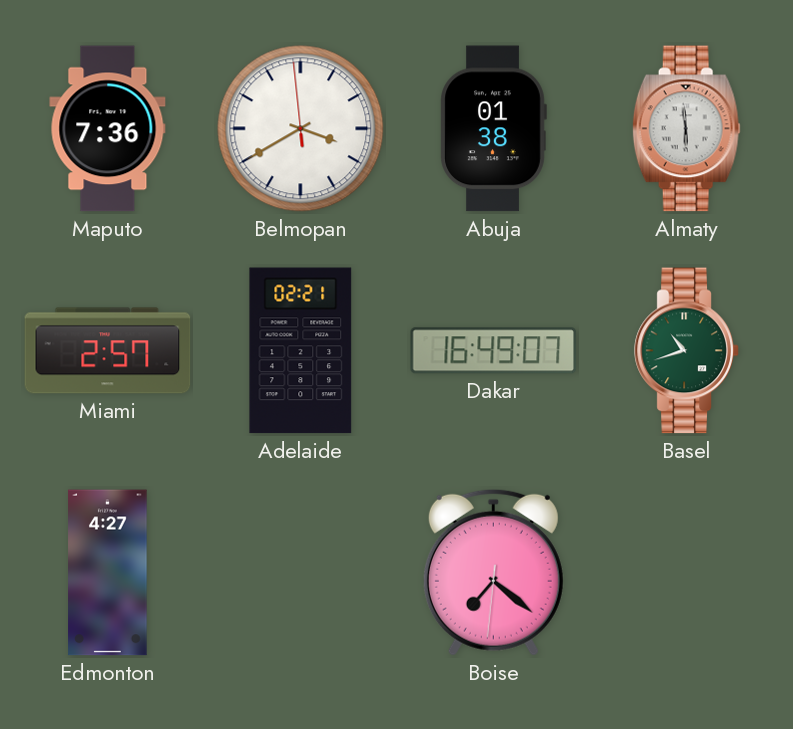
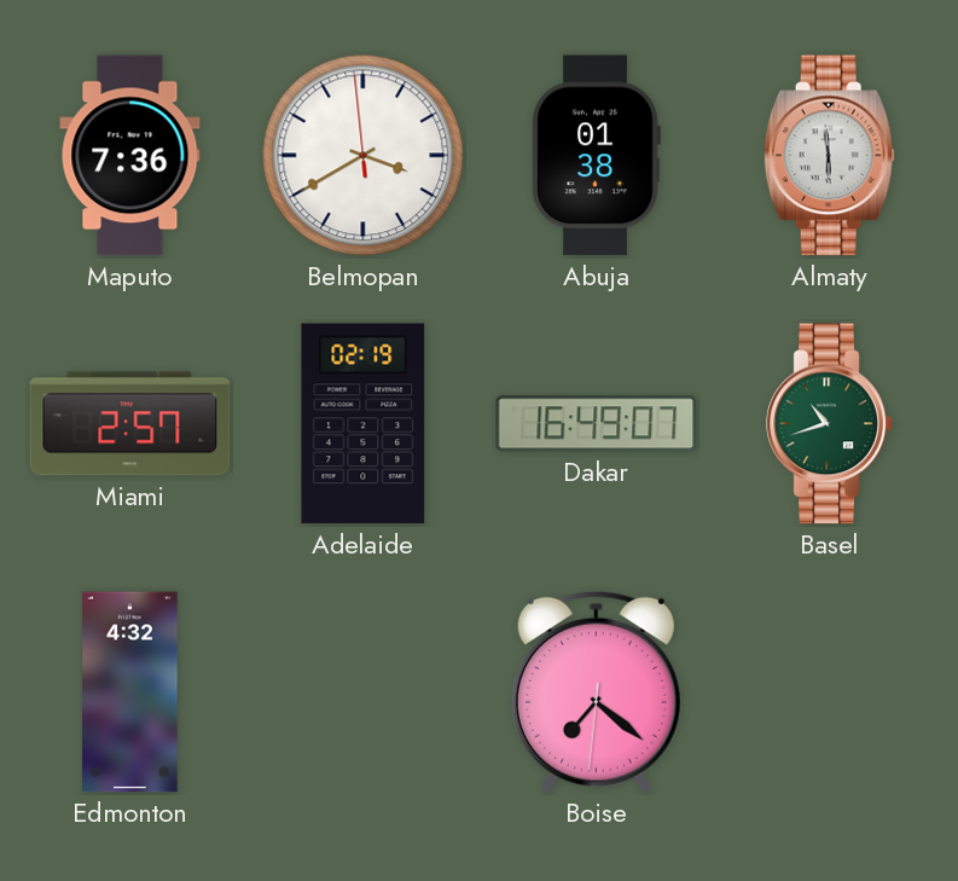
Adelaide: 02:21 -> 02:19
Edmonton: 4:27 -> 4:32
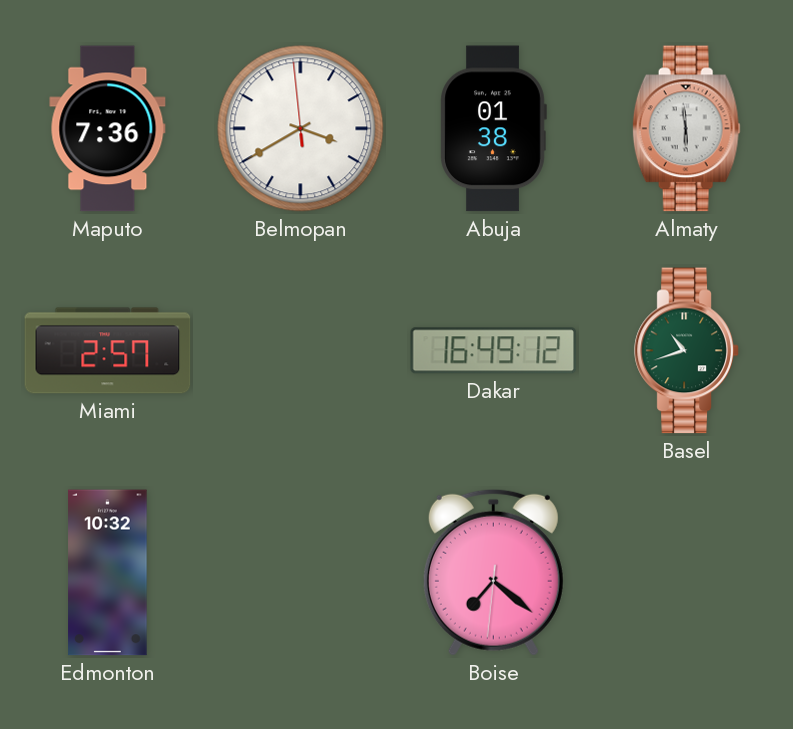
Adelaide: 02:19 -> none
Dakar: 16:49:07 -> 16:49:12
Edmonton: 4:32 -> 10:32
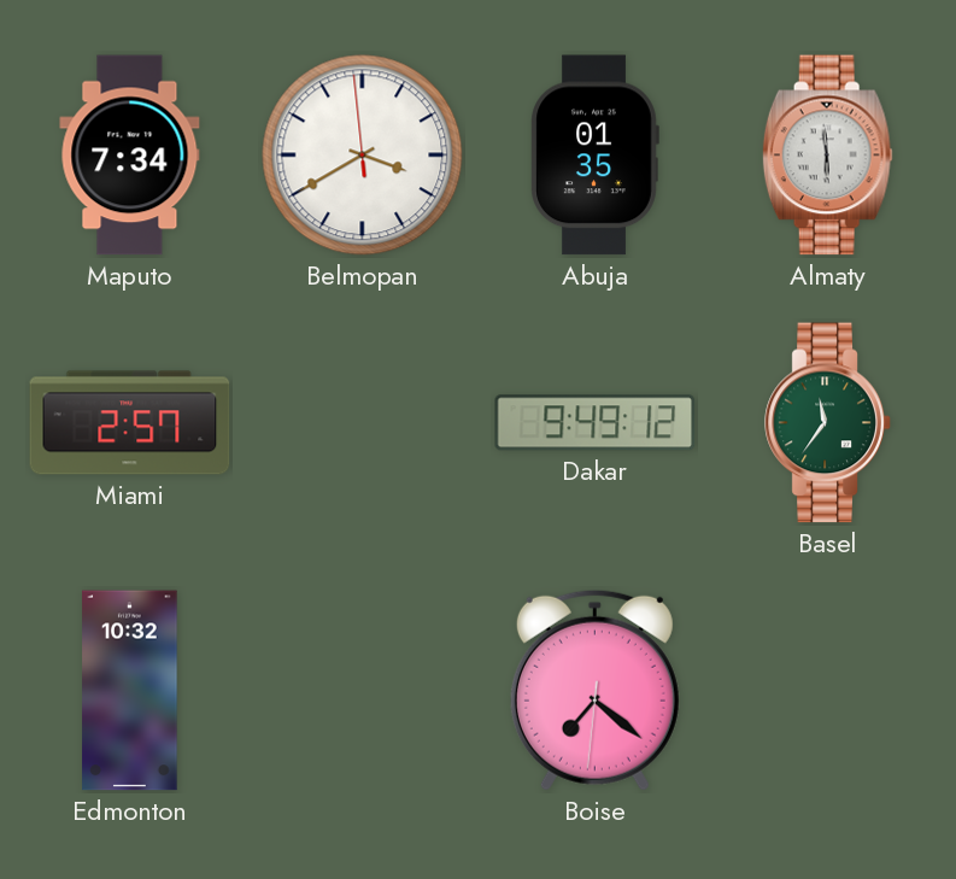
Maputo: 7:36 -> 7:34
Abuja: 01:38 -> 01:35
Dakar: 16:49 -> 9:49
Basel: 10:42 -> 11:36
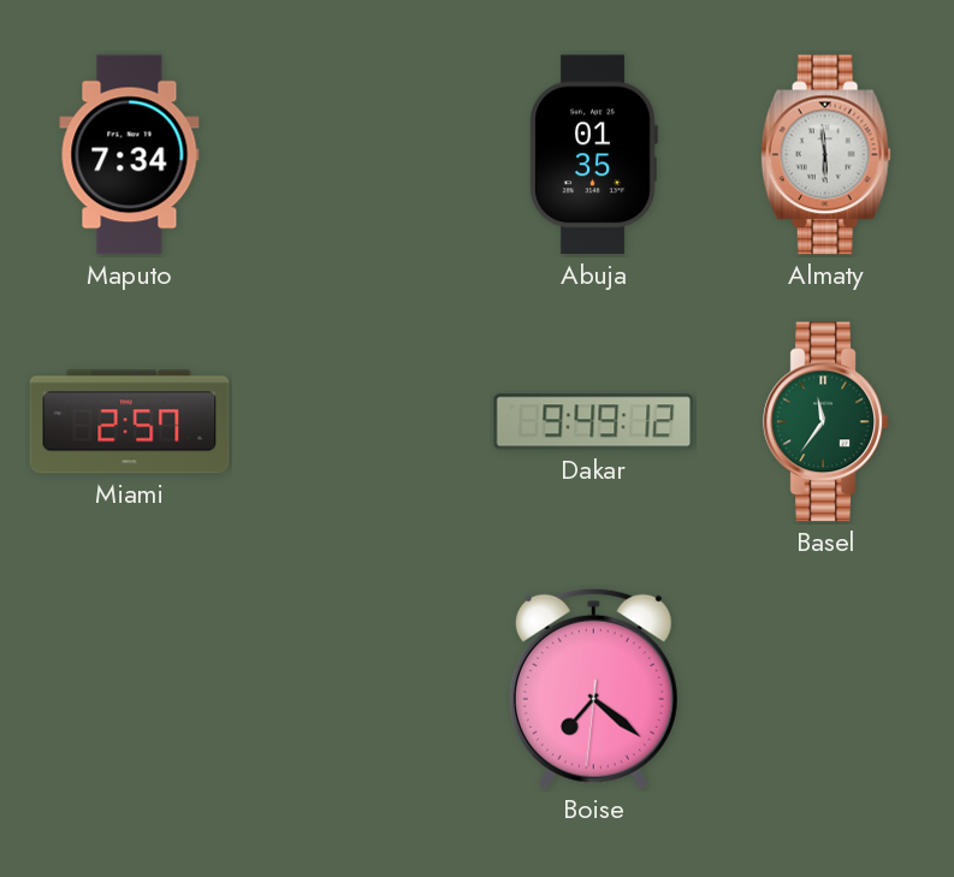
Belmopan: 3:39 -> none
Edmonton: 10:32 -> none
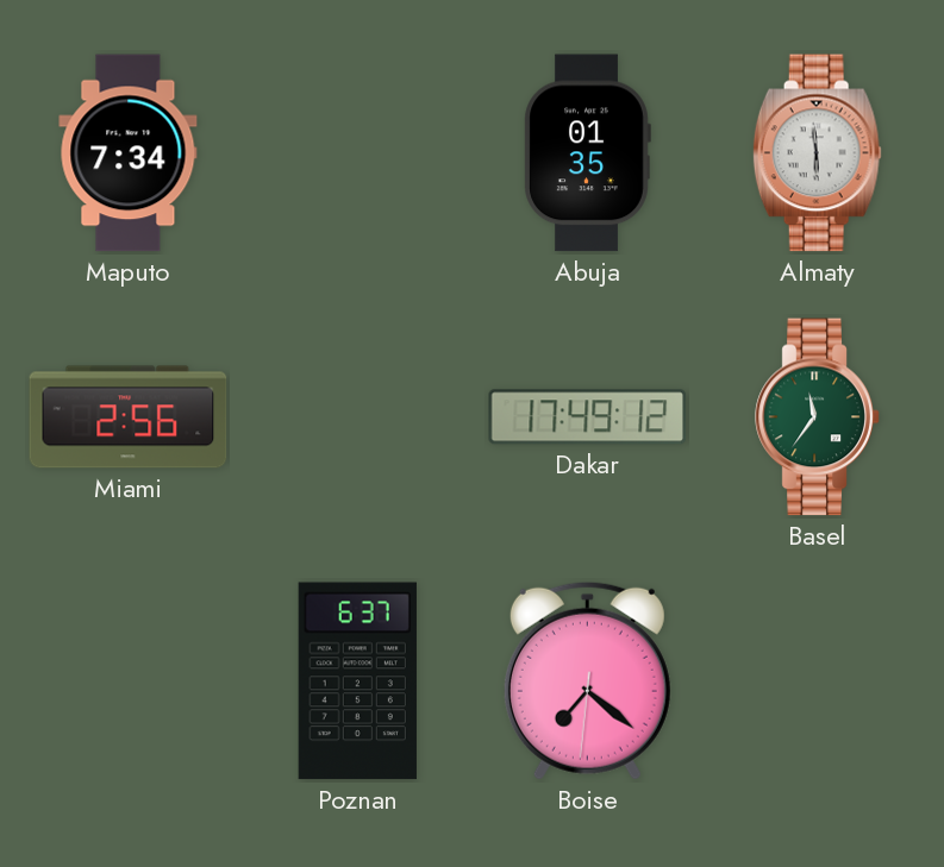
Miami: 2:57 -> 2:56
Dakar: 9:49 -> 17:49
Poznan: none -> 6:37
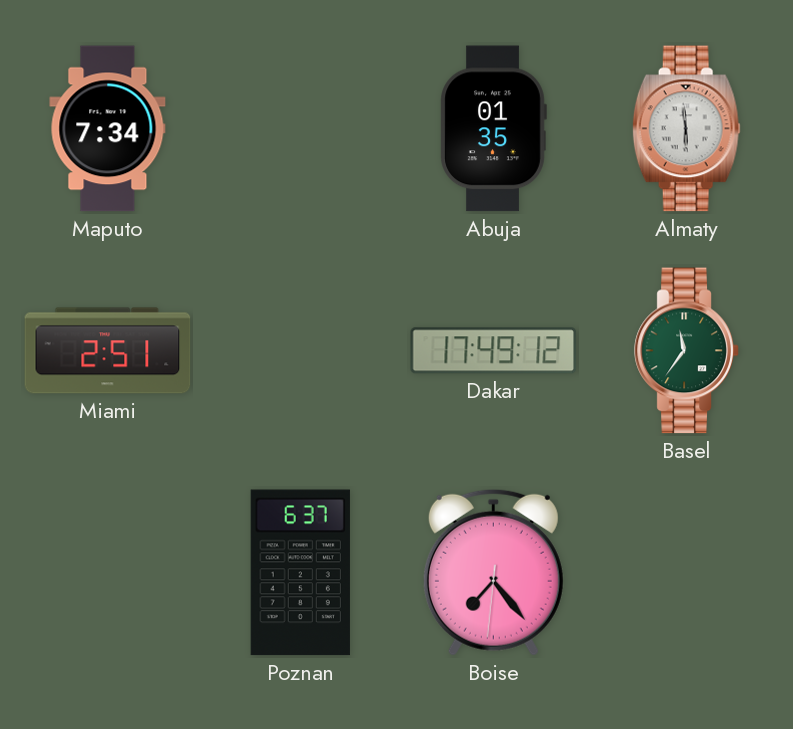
Miami: 2:56 -> 2:51
Boise: 7:21 -> 7:23
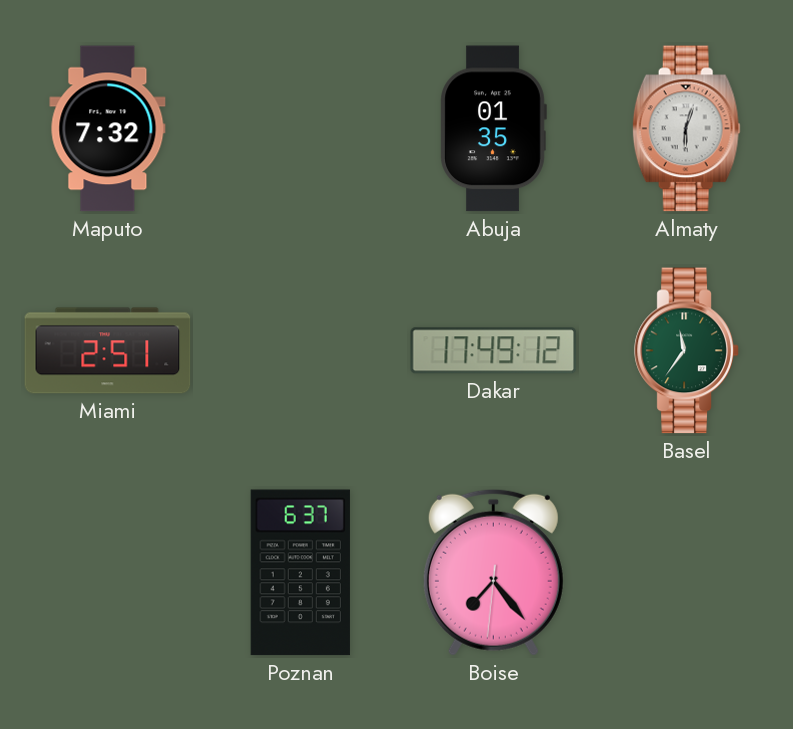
Maputo: 7:34 -> 7:32
Almaty: 5:59 -> 6:03
